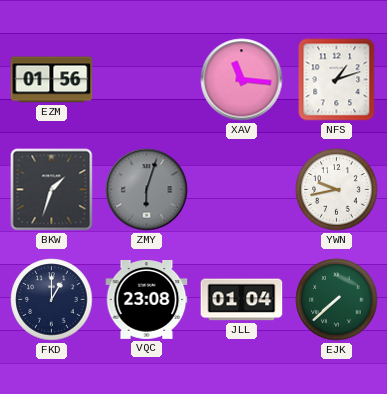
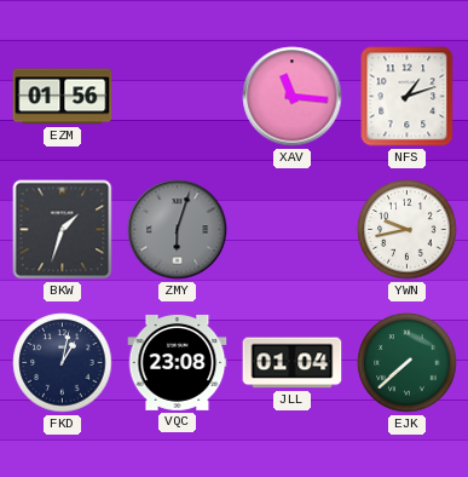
FKD: 1:00 -> 1:02
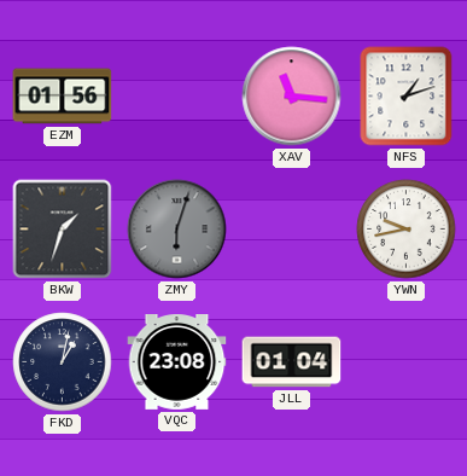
EJK: 7:38 -> none
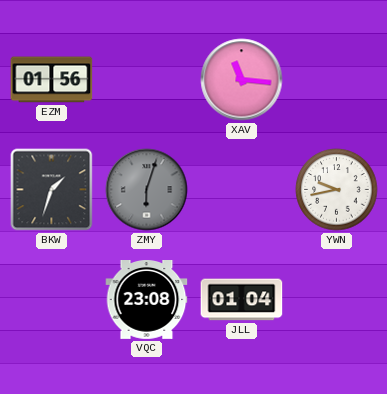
NFS: 1:12 -> none
FKD: 1:02 -> none
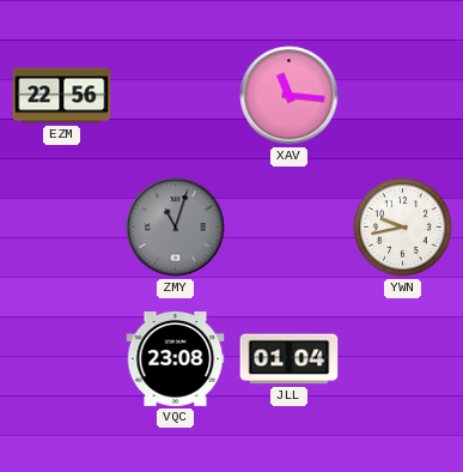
EZM: 01:56 -> 22:56
BKW: 1:33 -> none
ZMY: 6:03 -> 11:03
